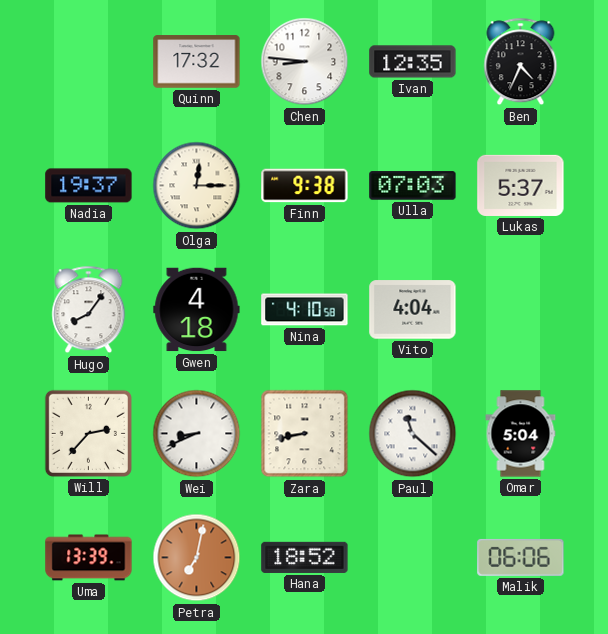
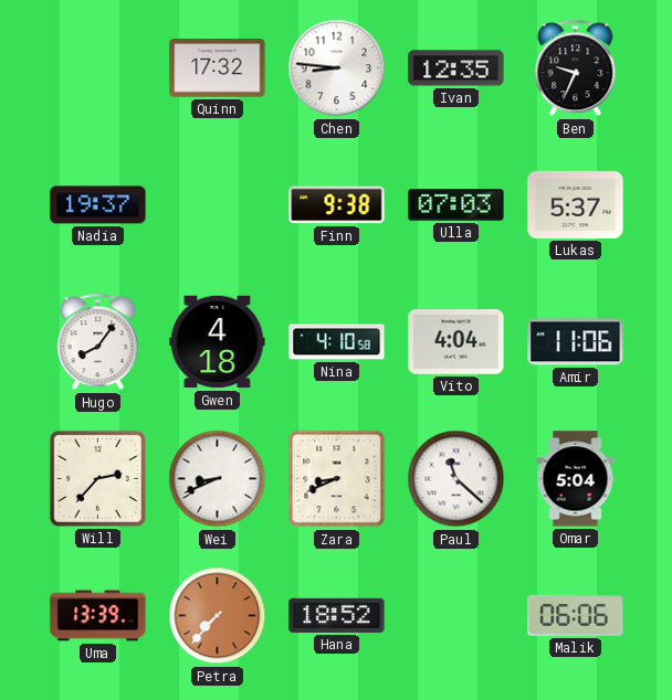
Ben: 4:34 -> 9:34
Olga: 12:15 -> none
Amir: none -> 11:06
Zara: 8:43 -> 8:41
Petra: 7:02 -> 7:37
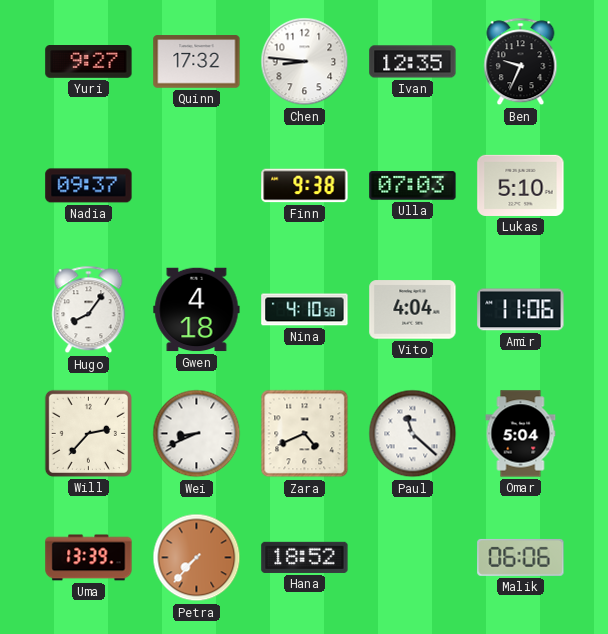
Yuri: none -> 9:27
Nadia: 19:37 -> 09:37
Lukas: 5:37 -> 5:10
Zara: 8:41 -> 4:41
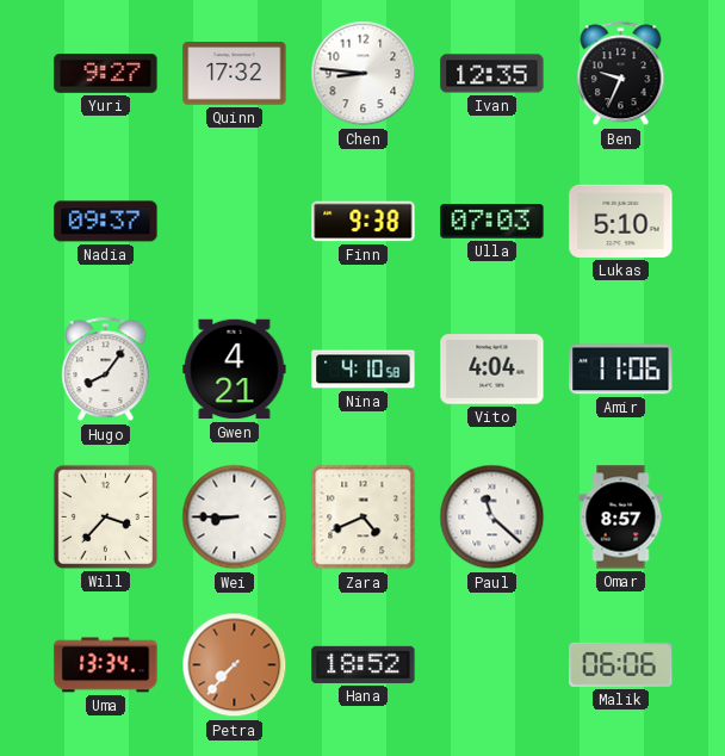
Gwen: 4:18 -> 4:21
Will: 2:37 -> 3:37
Wei: 8:41 -> 8:45
Omar: 5:04 -> 8:57
Uma: 13:39 -> 13:34
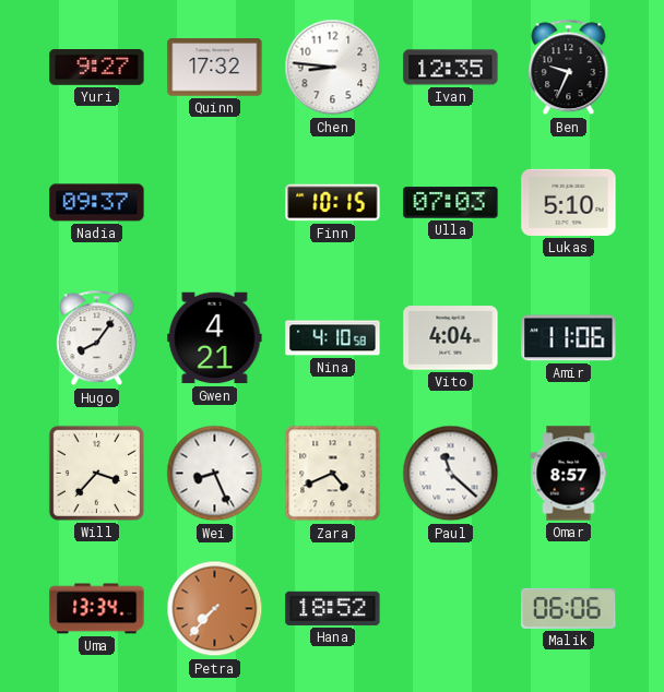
Finn: 9:38 -> 10:15
Wei: 8:45 -> 8:26
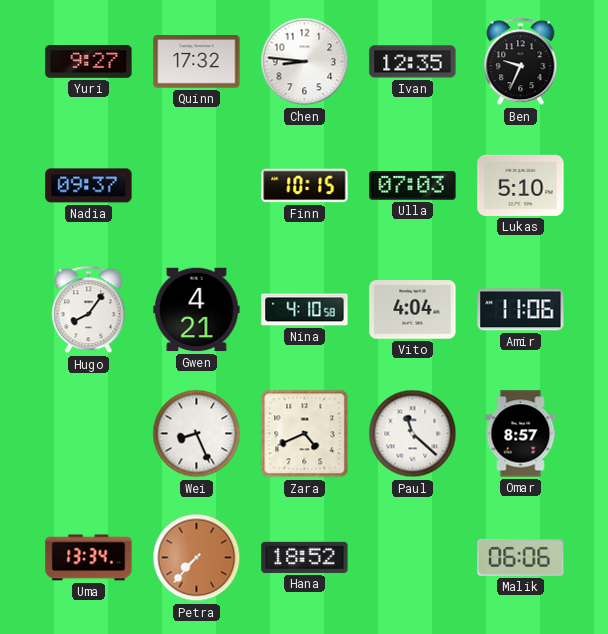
Will: 3:37 -> none
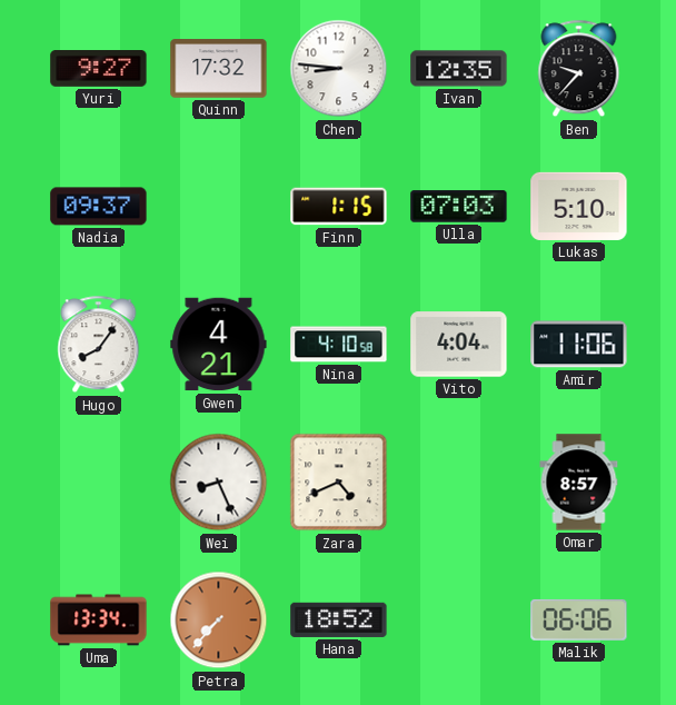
Ben: 9:34 -> 9:37
Finn: 10:15 -> 1:15
Paul: 11:22 -> none
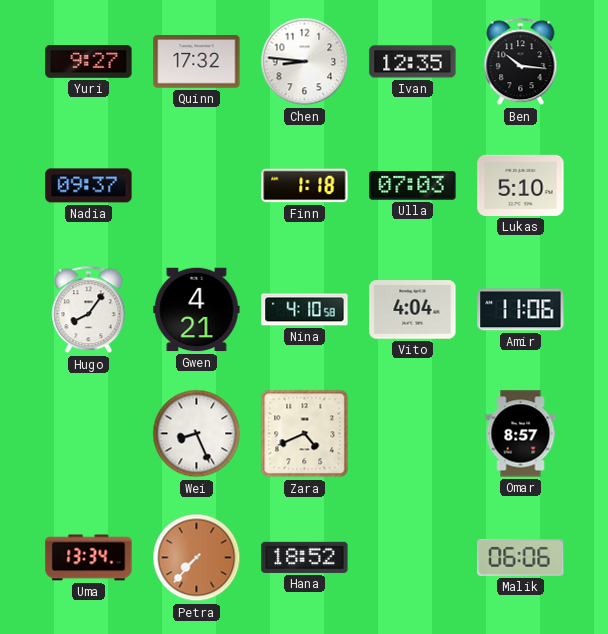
Ben: 9:37 -> 10:16
Finn: 1:15 -> 1:18
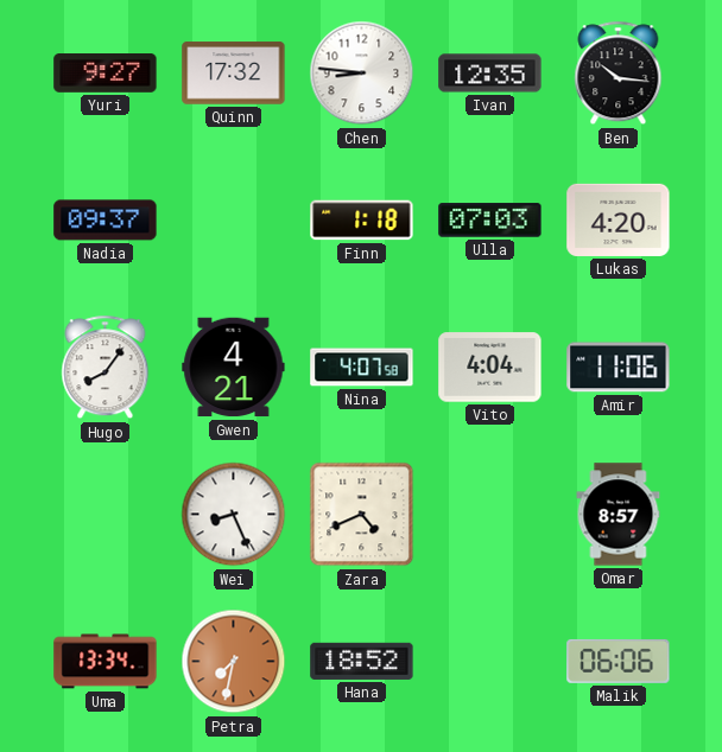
Lukas: 5:10 -> 4:20
Nina: 4:10 -> 4:07
Petra: 7:37 -> 7:32
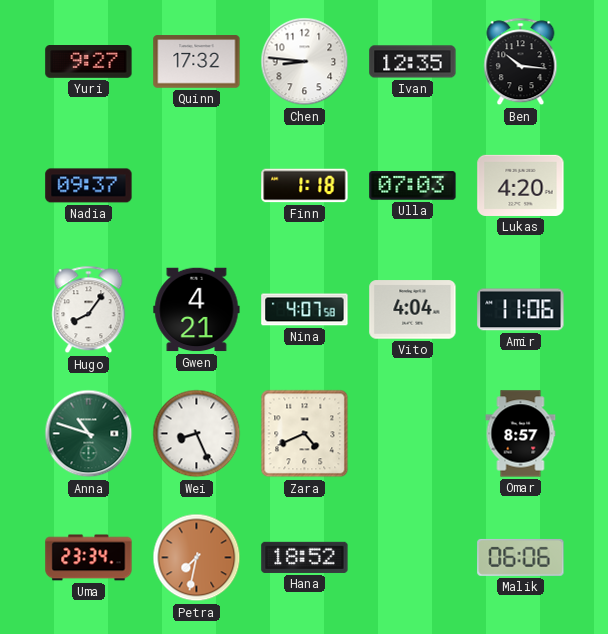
Anna: none -> 10:48
Uma: 13:34 -> 23:34
